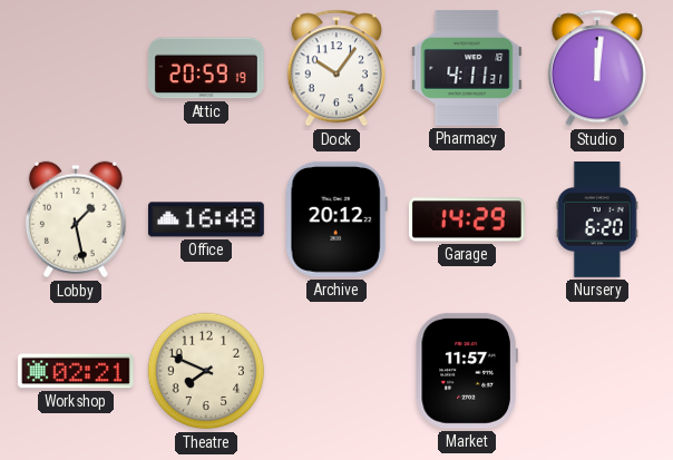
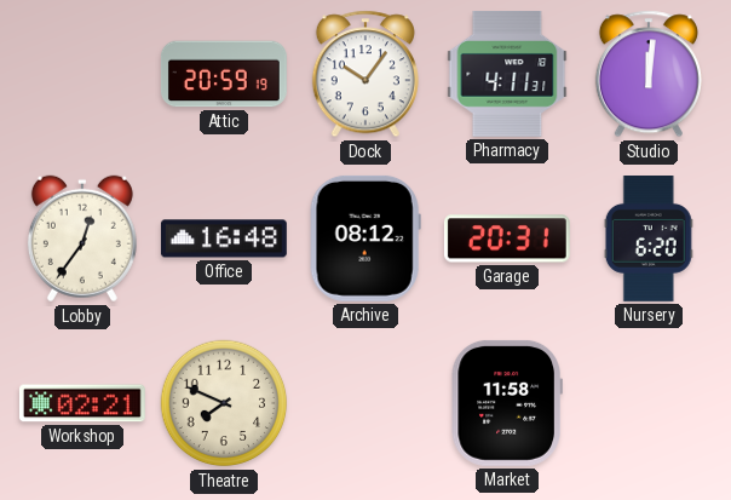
Lobby: 1:28 -> 12:36
Archive: 20:12 -> 08:12
Garage: 14:29 -> 20:31
Market: 11:57 -> 11:58
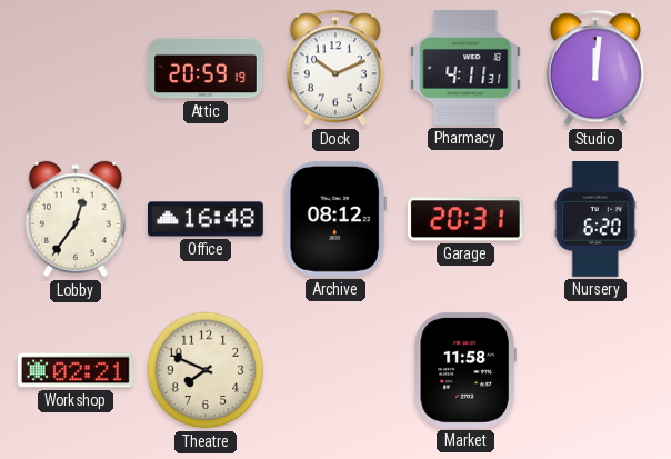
Dock: 10:06 -> 10:11
